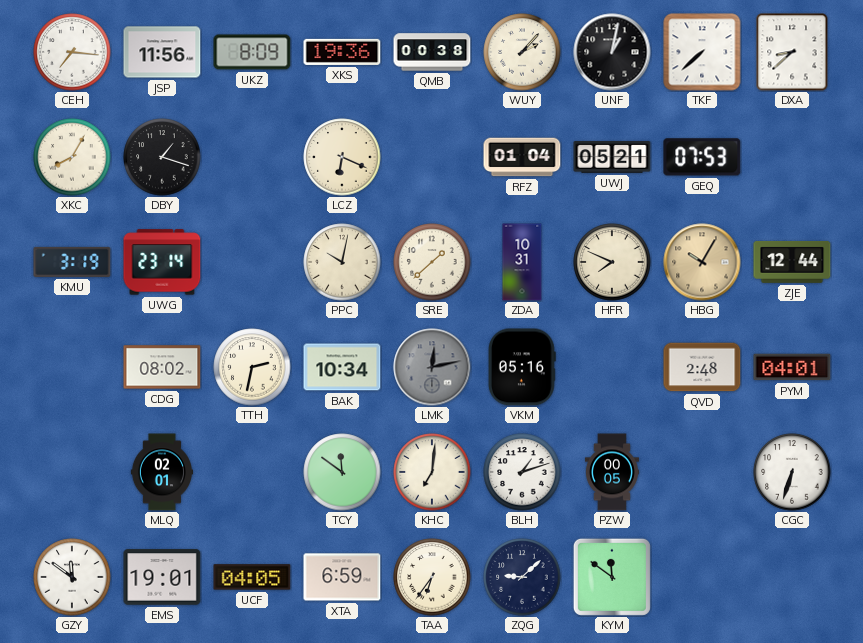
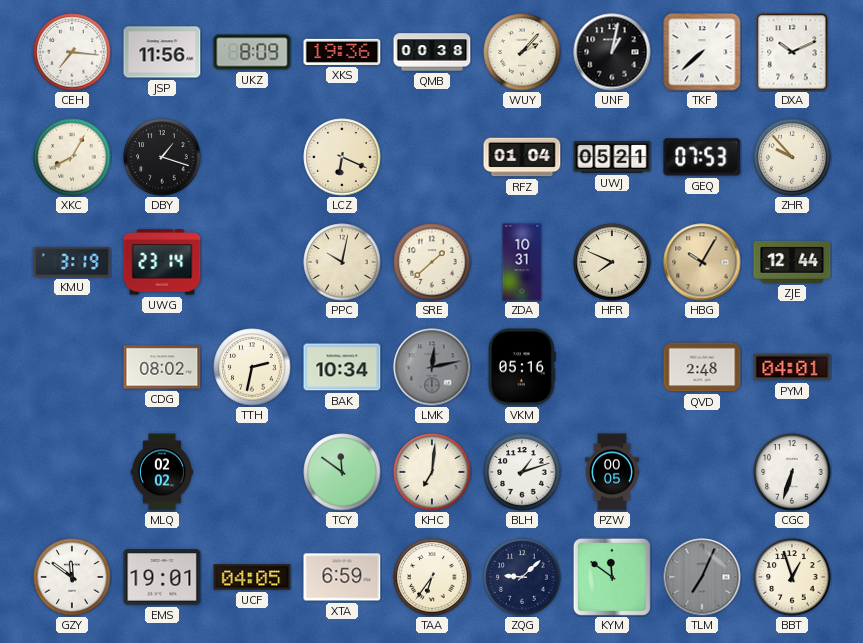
DXA: 8:38 -> 10:11
ZHR: none -> 9:53
MLQ: 02:01 -> 02:02
TLM: none -> 7:04
BBT: none -> 12:57
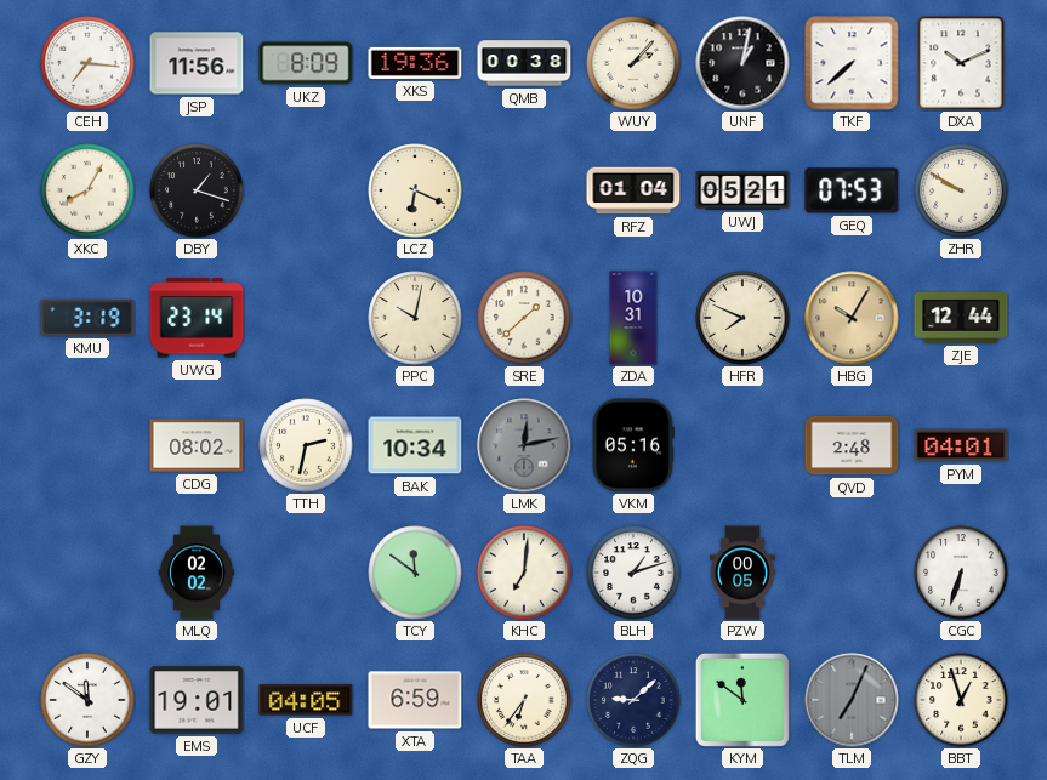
ZHR: 9:53 -> 9:50
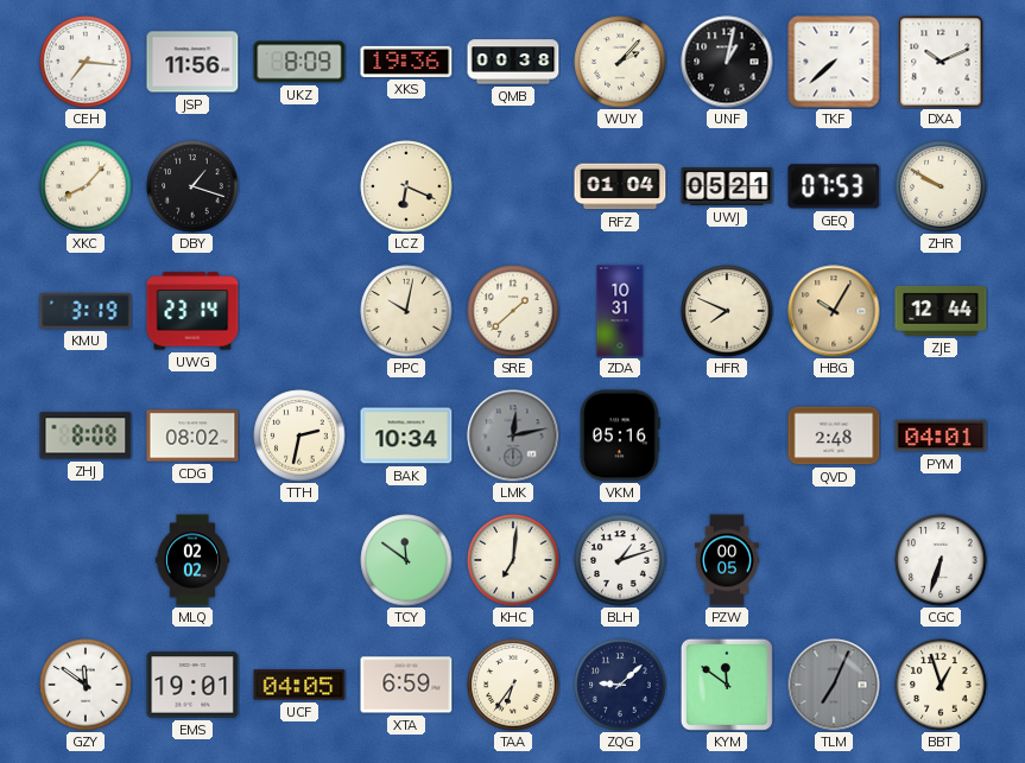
XKC: 8:05 -> 8:07
ZHJ: none -> 8:08
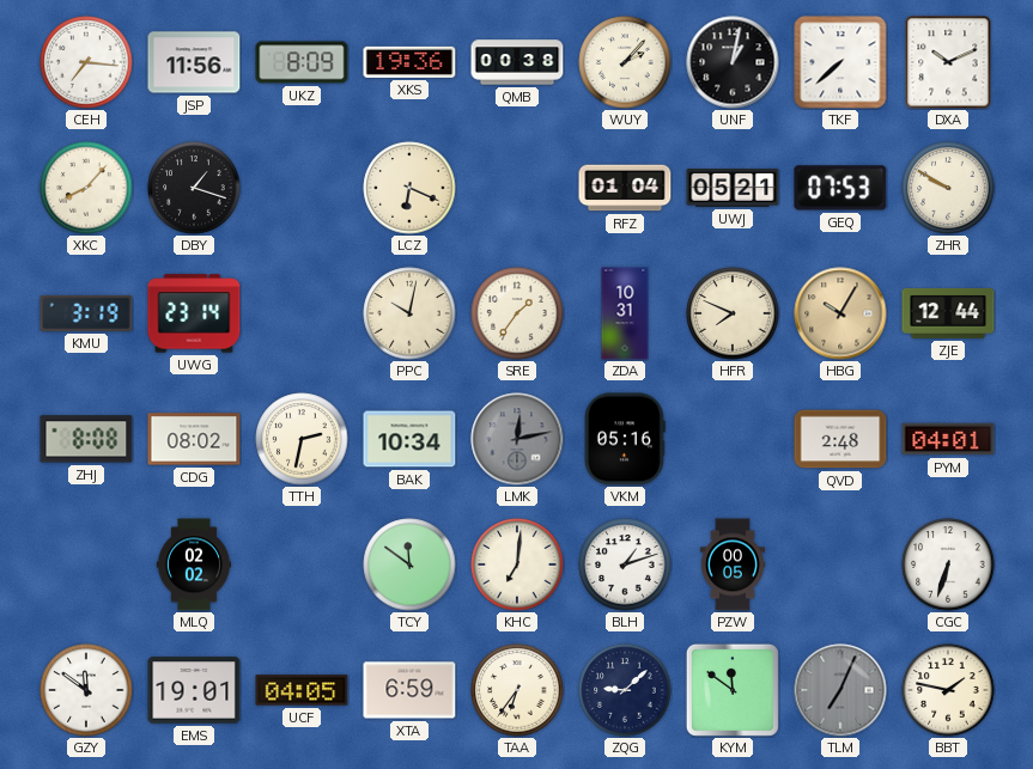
SRE: 1:38 -> 1:36
BBT: 12:57 -> 1:47
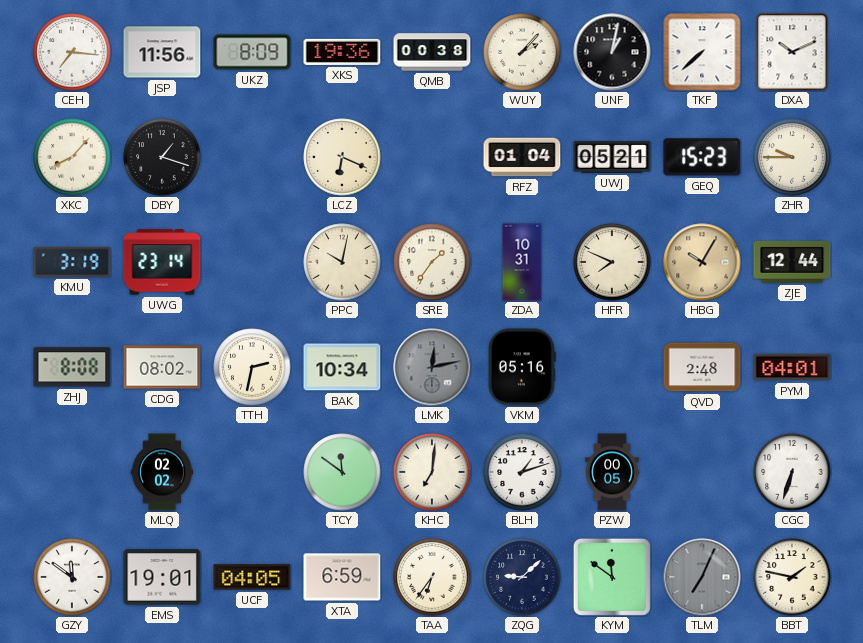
GEQ: 07:53 -> 15:23
ZHR: 9:50 -> 9:45
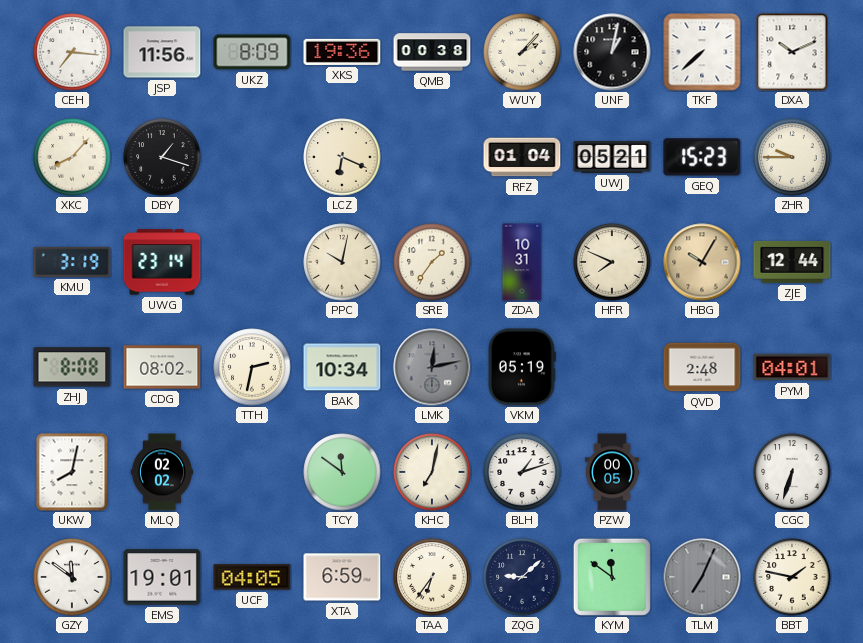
VKM: 05:16 -> 05:19
UKW: none -> 8:02
KHC: 7:01 -> 7:02
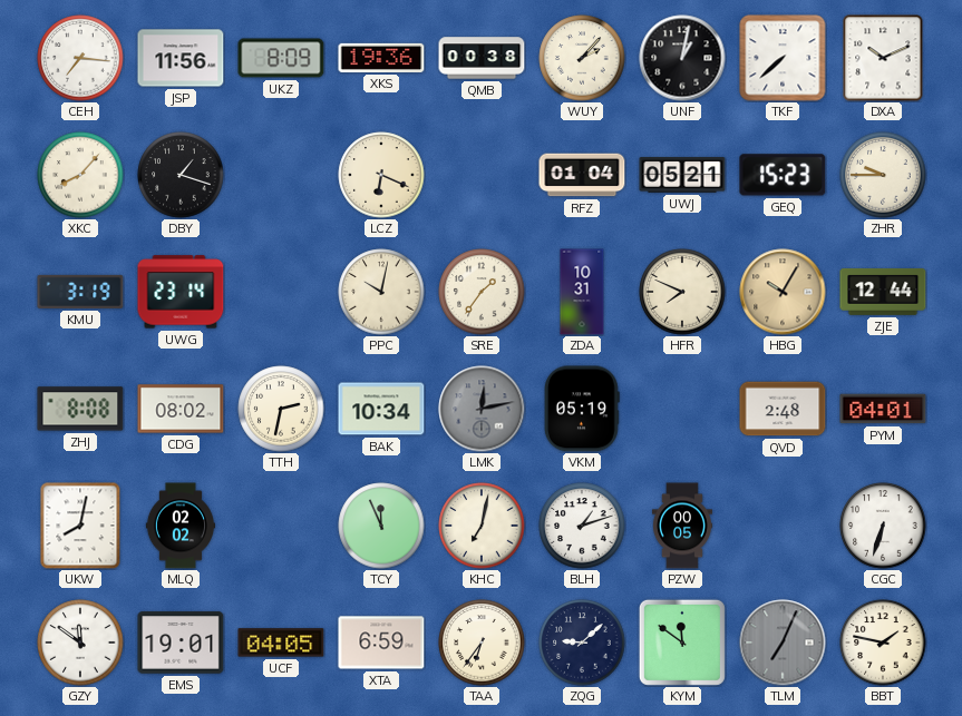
TCY: 11:51 -> 11:56
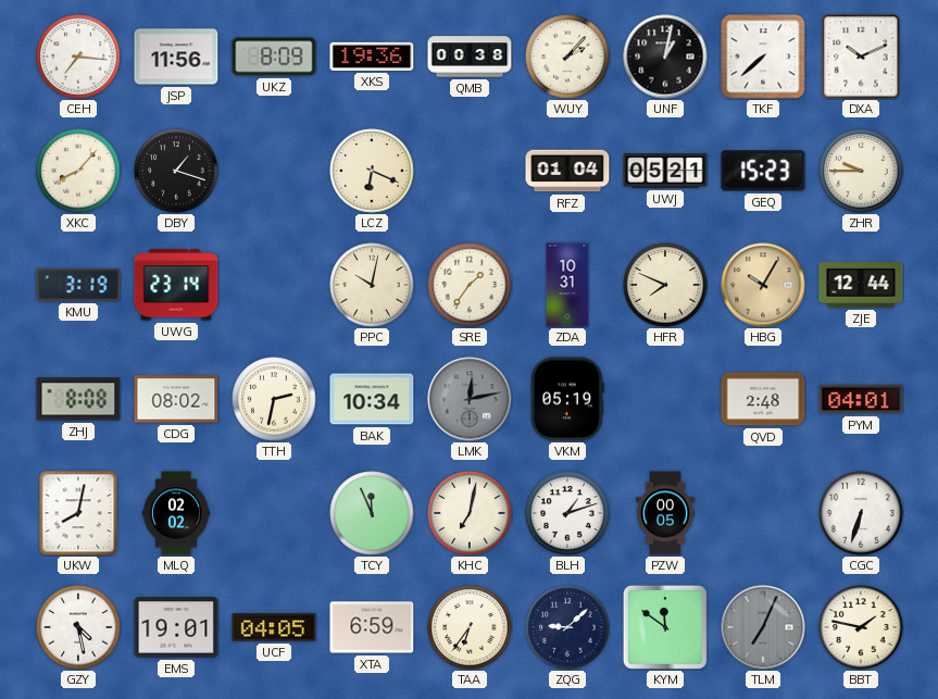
GZY: 11:51 -> 4:28
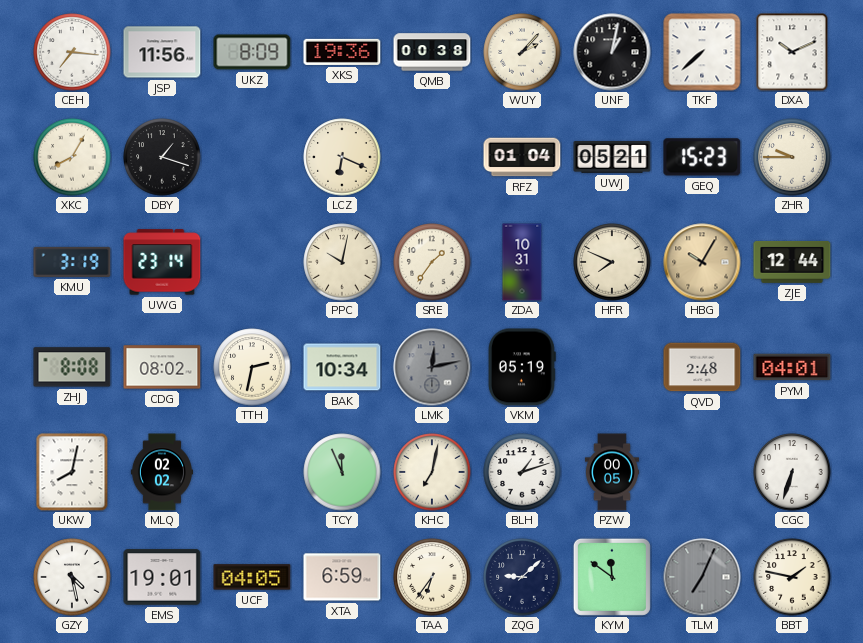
XKC: 8:07 -> 8:05
